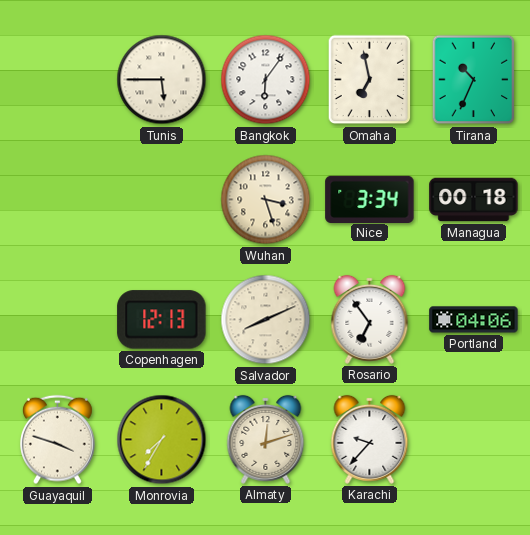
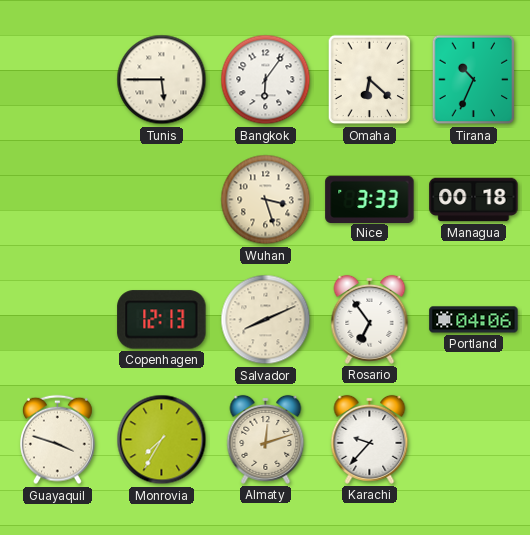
Omaha: 6:58 -> 6:22
Nice: 3:34 -> 3:33
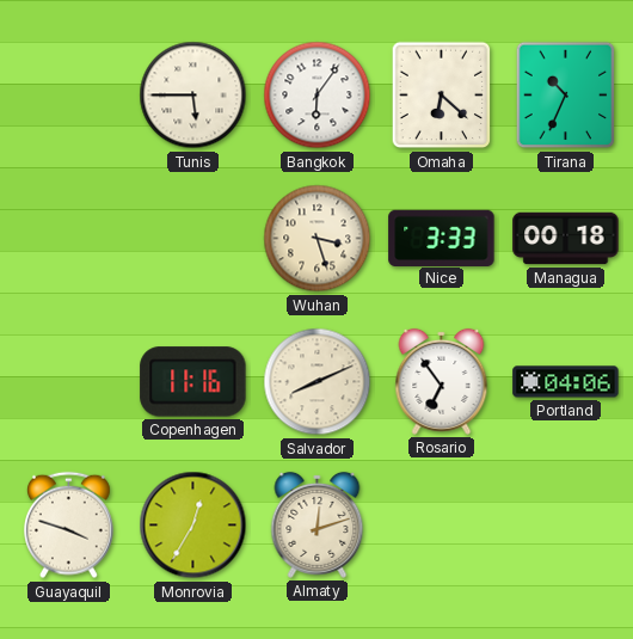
Copenhagen: 12:13 -> 11:16
Monrovia: 7:35 -> 12:35
Karachi: 9:37 -> none
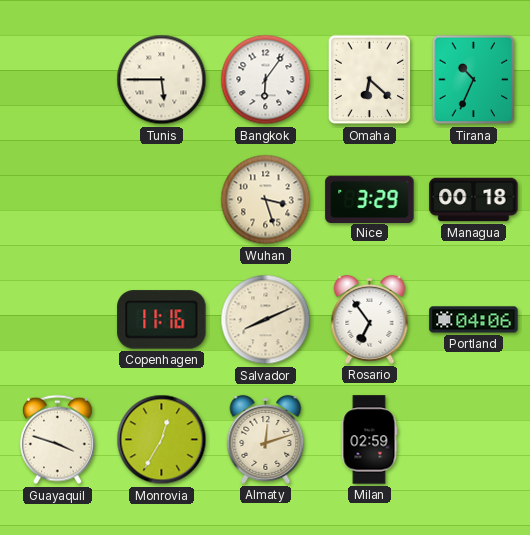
Nice: 3:33 -> 3:29
Milan: none -> 02:59
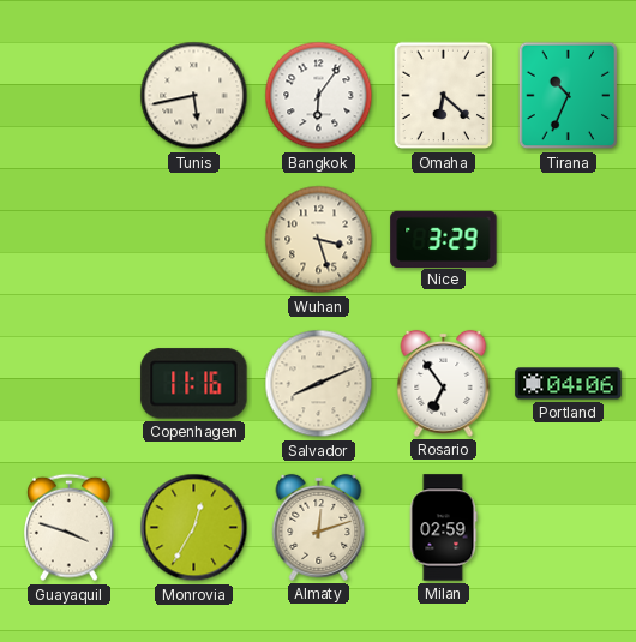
Tunis: 5:45 -> 5:43
Managua: 00:18 -> none
